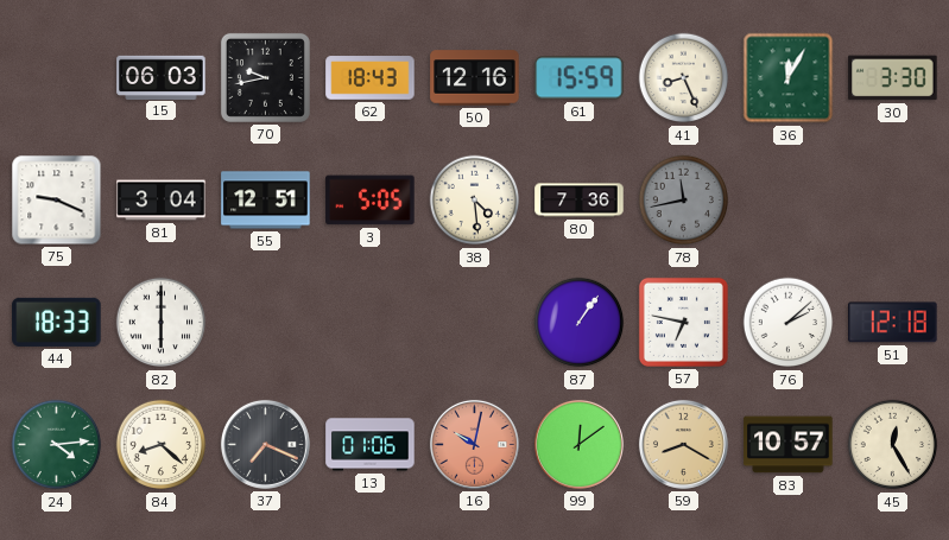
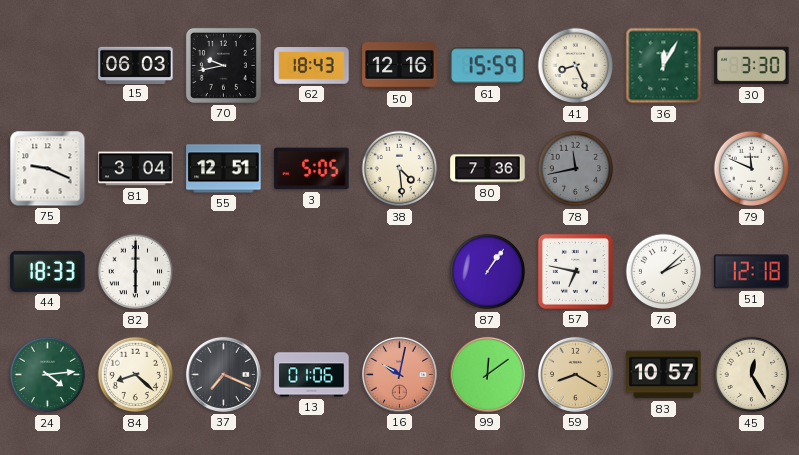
79: none -> 11:49
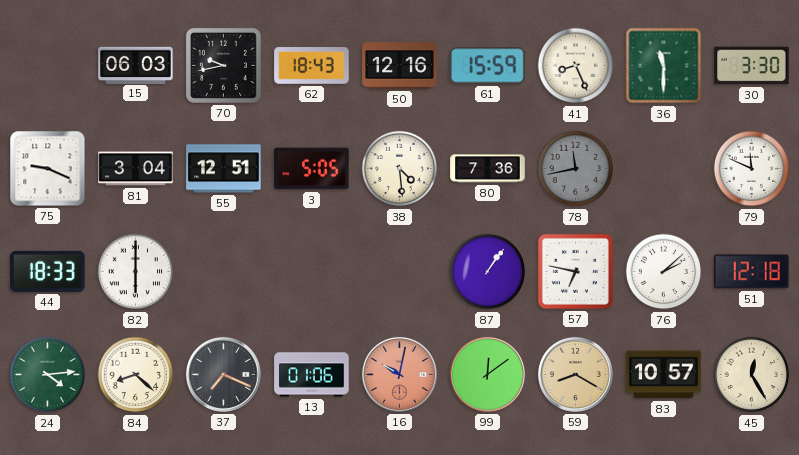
36: 12:05 -> 11:30
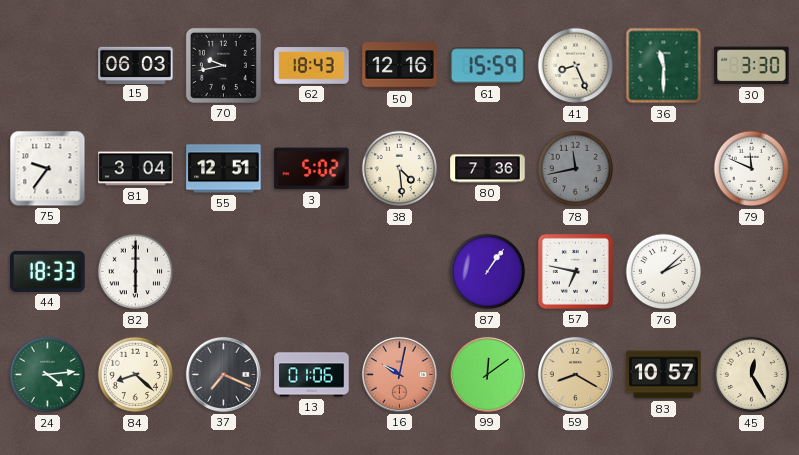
75: 9:19 -> 9:36
3: 5:05 -> 5:02
51: 12:18 -> none
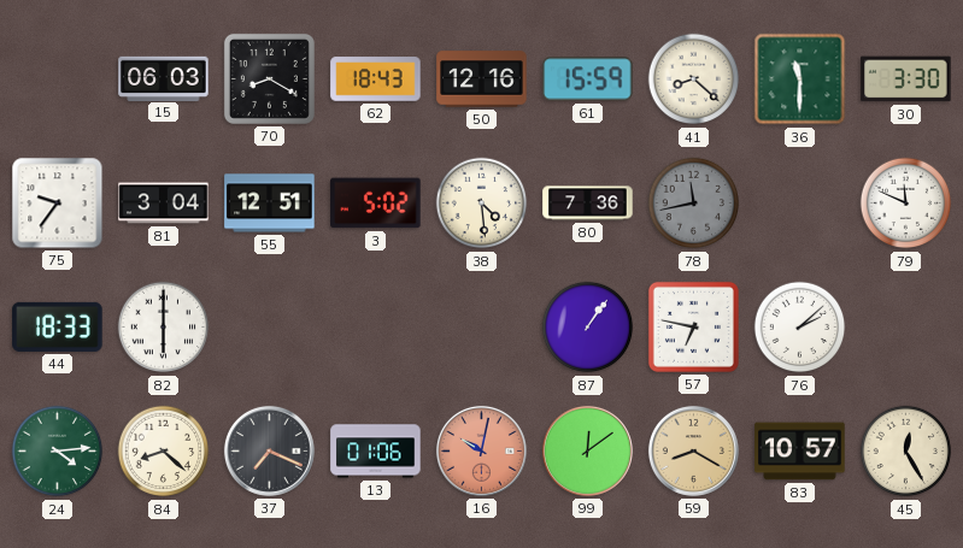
70: 9:43 -> 8:20
41: 8:26 -> 8:22
